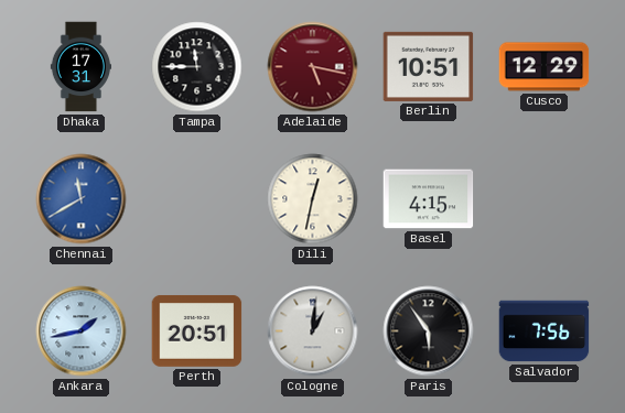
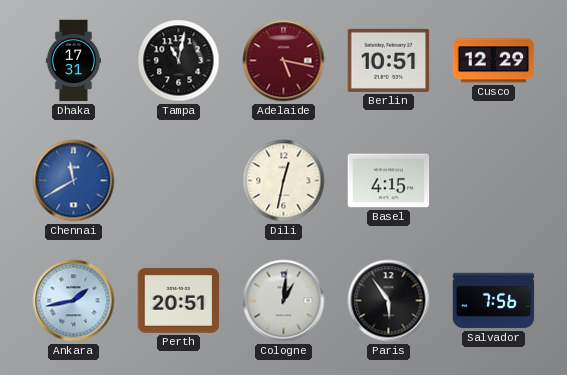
Tampa: 11:45 -> 11:02
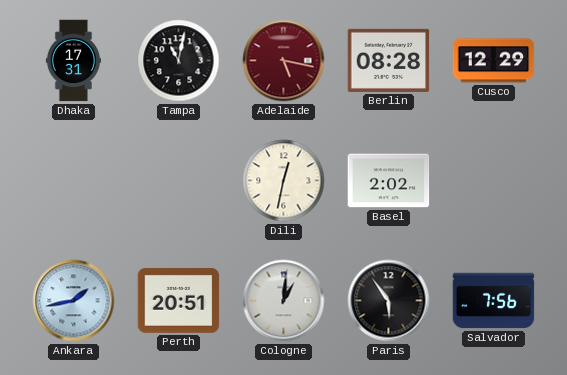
Berlin: 10:51 -> 08:28
Chennai: 11:40 -> none
Basel: 4:15 -> 2:02
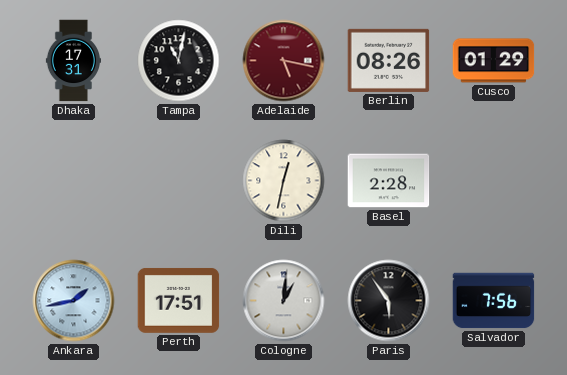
Berlin: 08:28 -> 08:26
Cusco: 12:29 -> 01:29
Basel: 2:02 -> 2:28
Perth: 20:51 -> 17:51
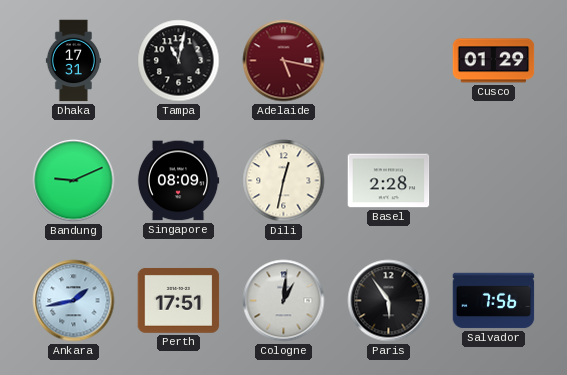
Berlin: 08:26 -> none
Bandung: none -> 9:11
Singapore: none -> 08:09
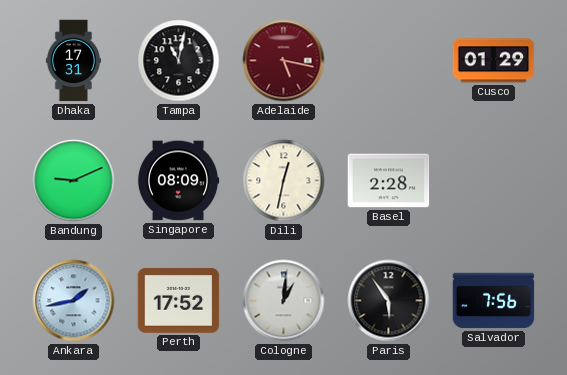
Perth: 17:51 -> 17:52
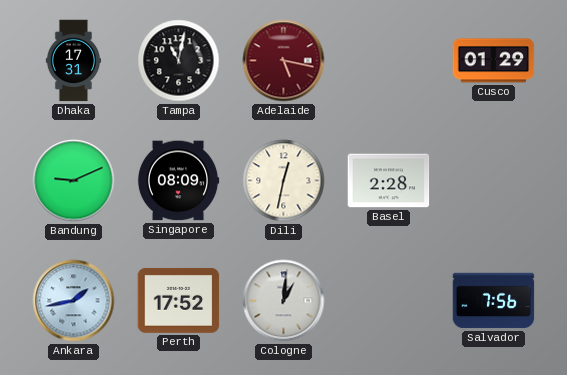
Paris: 5:54 -> none
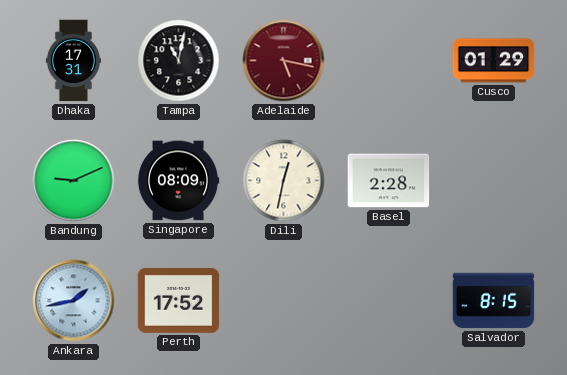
Cologne: 1:01 -> none
Salvador: 7:56 -> 8:15
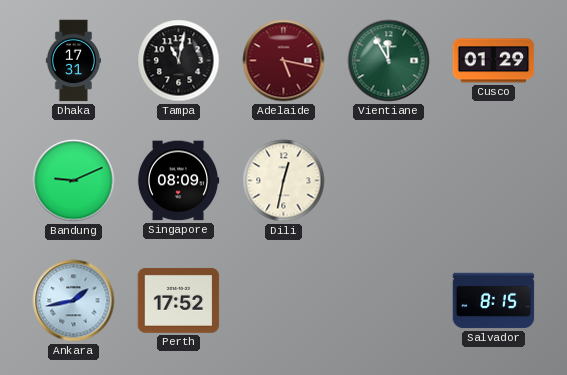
Vientiane: none -> 11:55
Basel: 2:28 -> none
